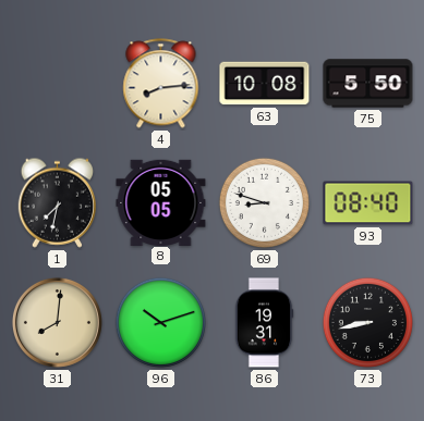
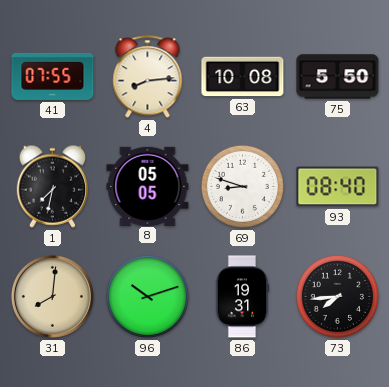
41: none -> 07:55
73: 8:43 -> 7:44
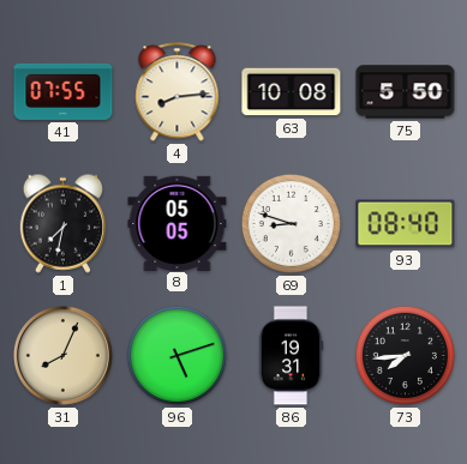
31: 8:01 -> 8:04
96: 10:12 -> 5:12
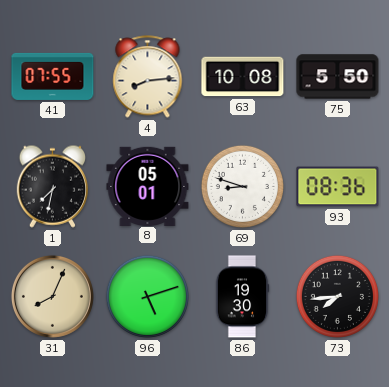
8: 05:05 -> 05:01
93: 08:40 -> 08:36
86: 19:31 -> 19:30
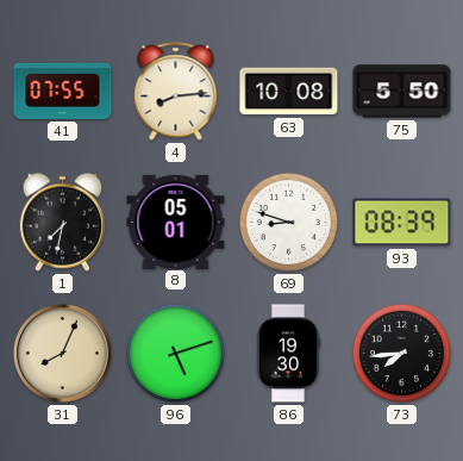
93: 08:36 -> 08:39
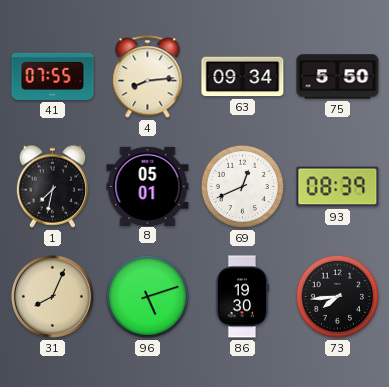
63: 10:08 -> 09:34
69: 8:48 -> 12:41
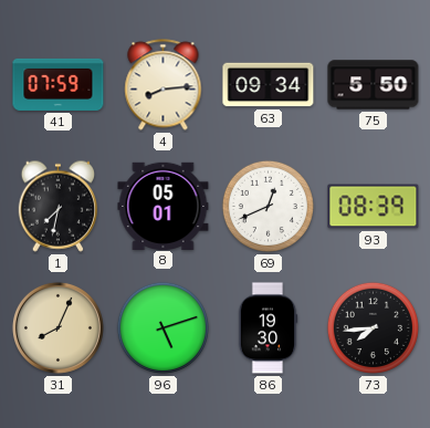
41: 07:55 -> 07:59
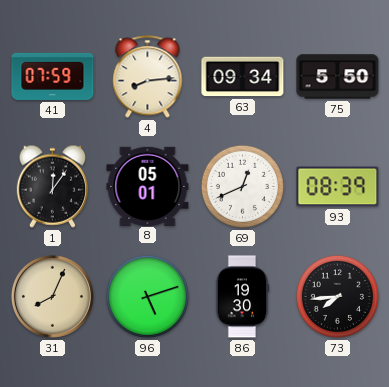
1: 7:32 -> 12:06
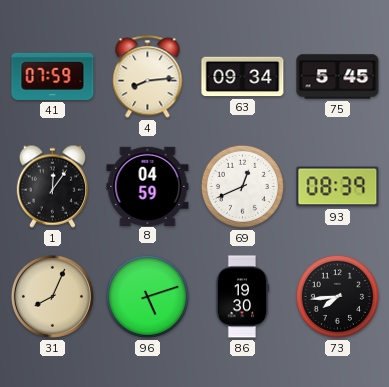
75: 5:50 -> 5:45
8: 05:01 -> 04:59
